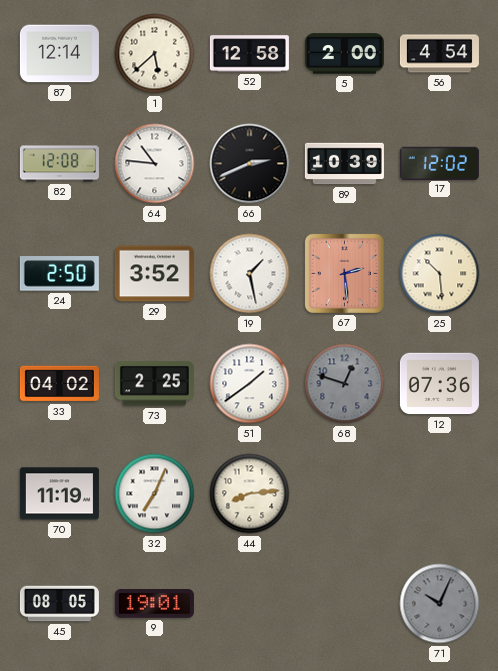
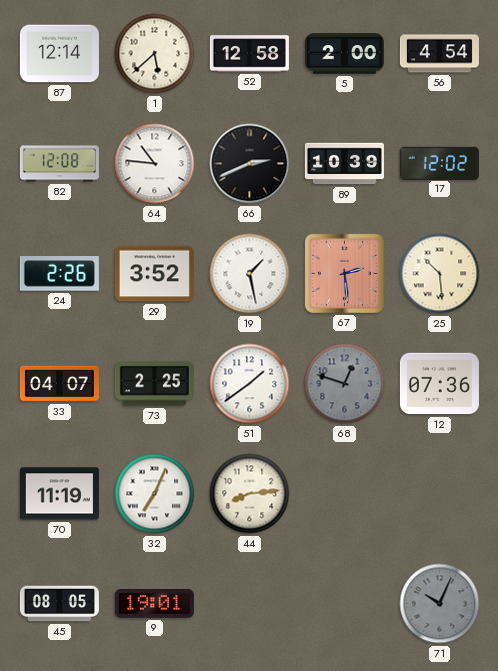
24: 2:50 -> 2:26
33: 04:02 -> 04:07
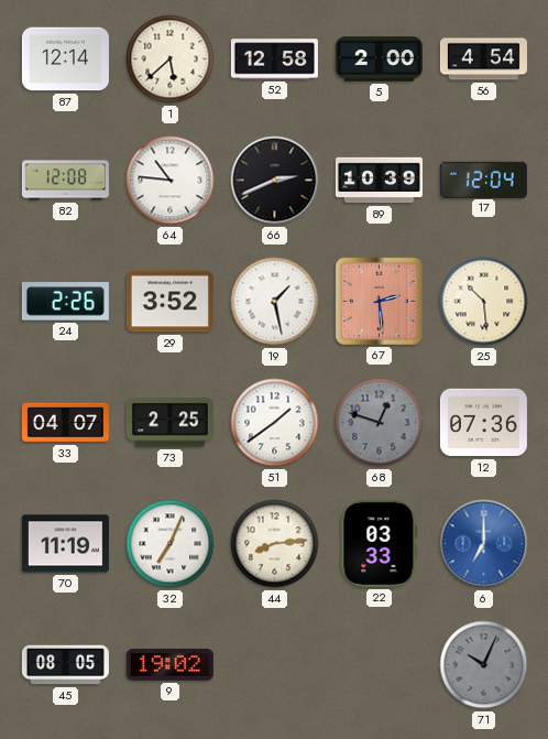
17: 12:02 -> 12:04
22: none -> 03:33
6: none -> 7:00
9: 19:01 -> 19:02
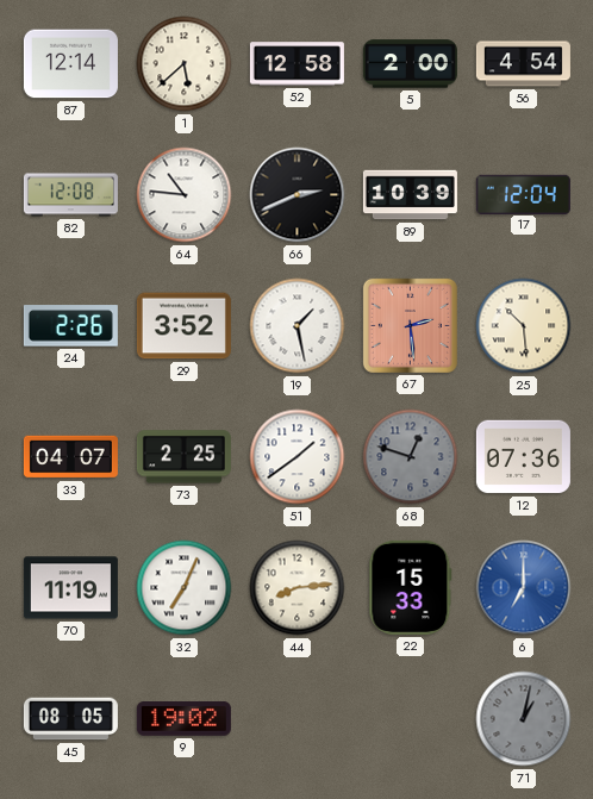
22: 03:33 -> 15:33
71: 10:04 -> 1:02
